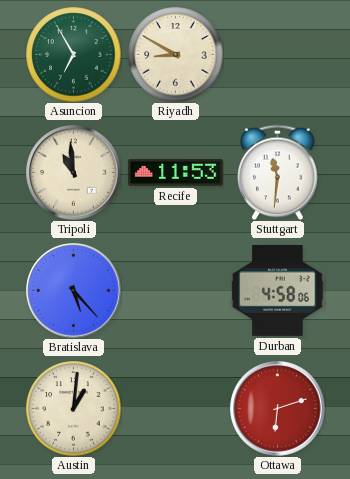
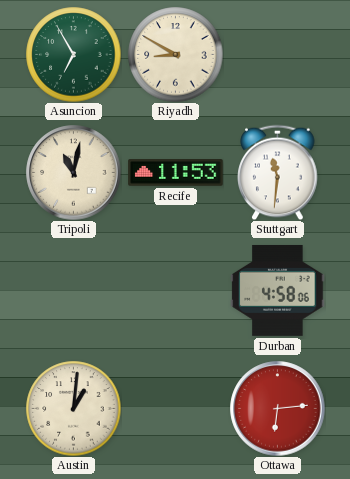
Tripoli: 10:59 -> 11:02
Bratislava: 5:23 -> none
Ottawa: 6:12 -> 6:14
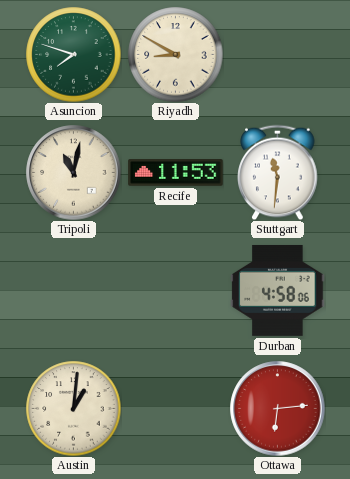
Asuncion: 6:55 -> 7:48
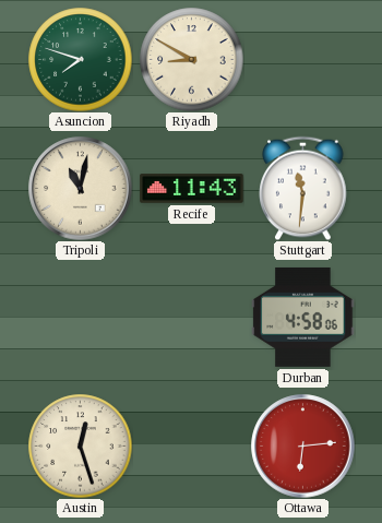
Recife: 11:53 -> 11:43
Austin: 1:01 -> 12:27
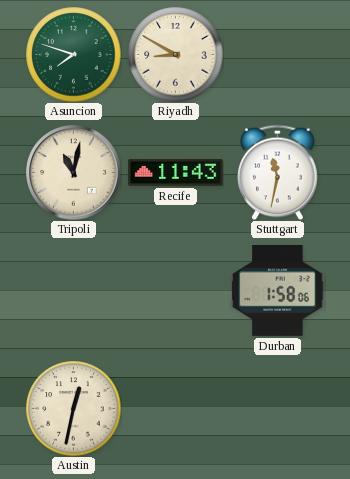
Stuttgart: 11:31 -> 11:32
Durban: 4:58 -> 1:58
Austin: 12:27 -> 12:32
Ottawa: 6:14 -> none
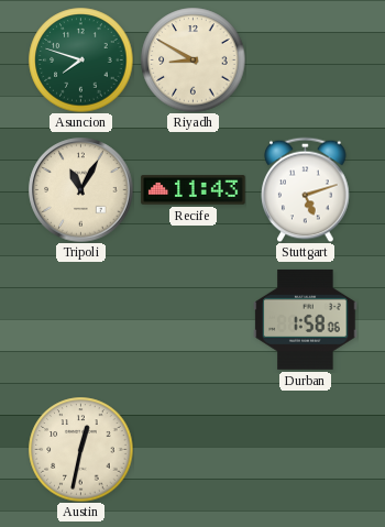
Tripoli: 11:02 -> 11:05
Stuttgart: 11:32 -> 5:12
